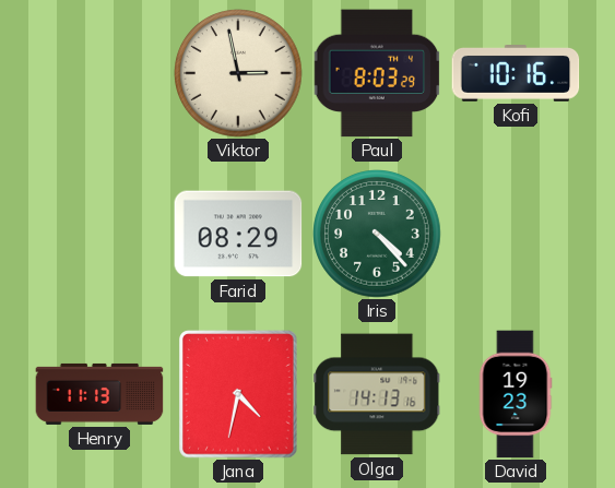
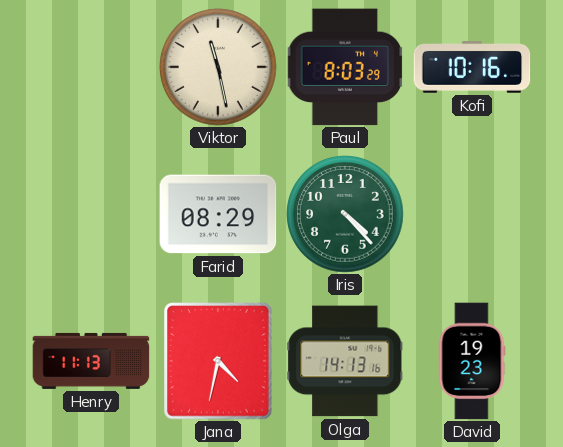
Viktor: 2:58 -> 11:28
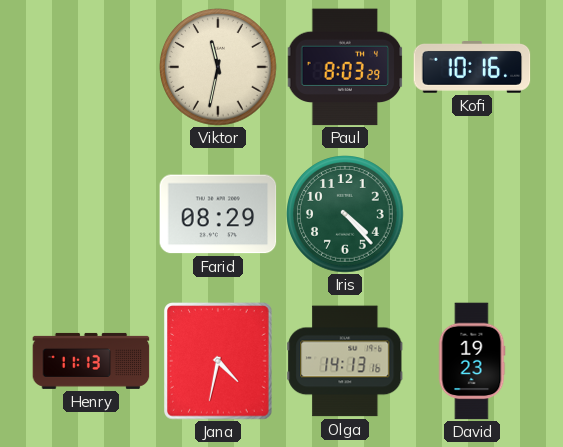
Viktor: 11:28 -> 11:32
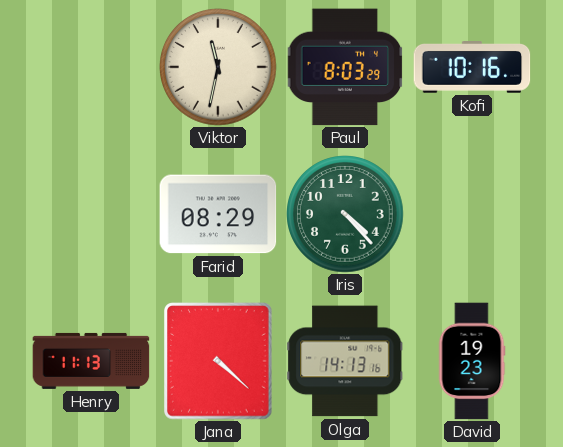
Jana: 4:32 -> 4:22
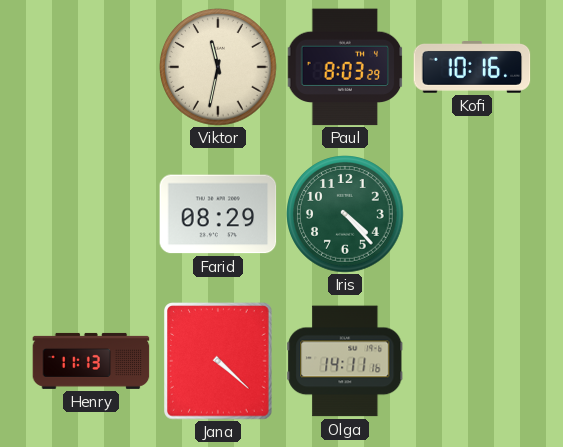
Olga: 14:13 -> 14:11
David: 19:23 -> none
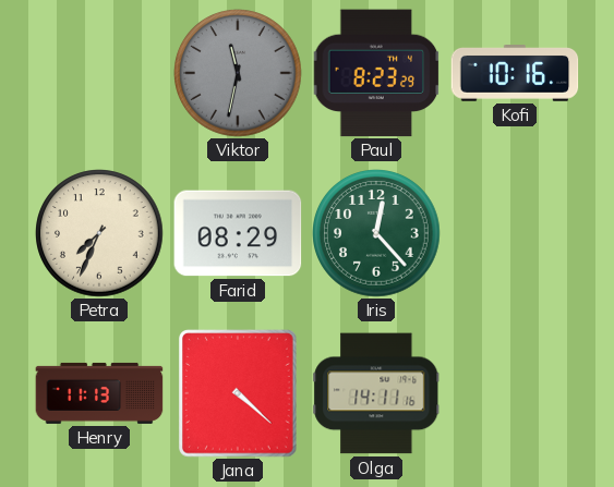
Viktor dial: cream -> grey
Paul: 8:03 -> 8:23
Petra: none -> 7:34
Iris: 4:23 -> 12:23
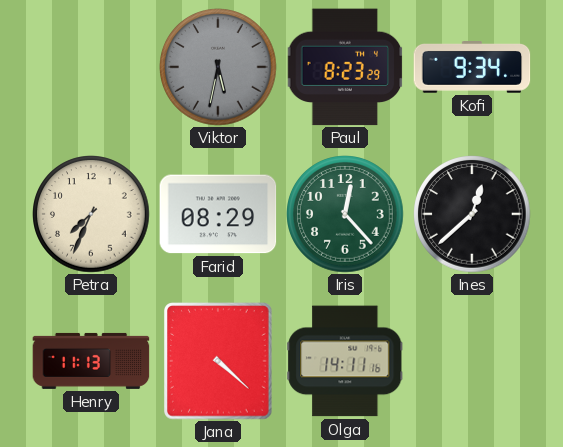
Viktor: 11:32 -> 5:32
Kofi: 10:16 -> 9:34
Ines: none -> 12:38
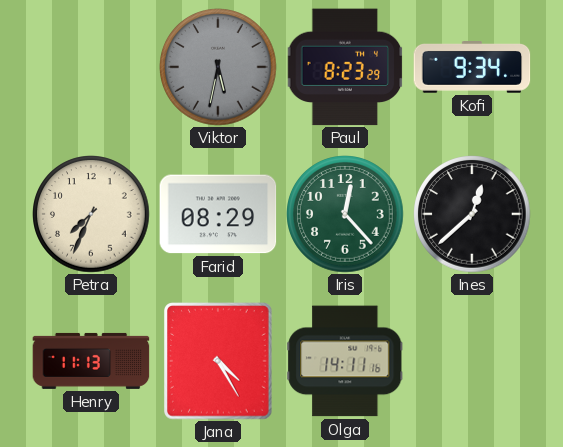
Jana: 4:22 -> 4:25
